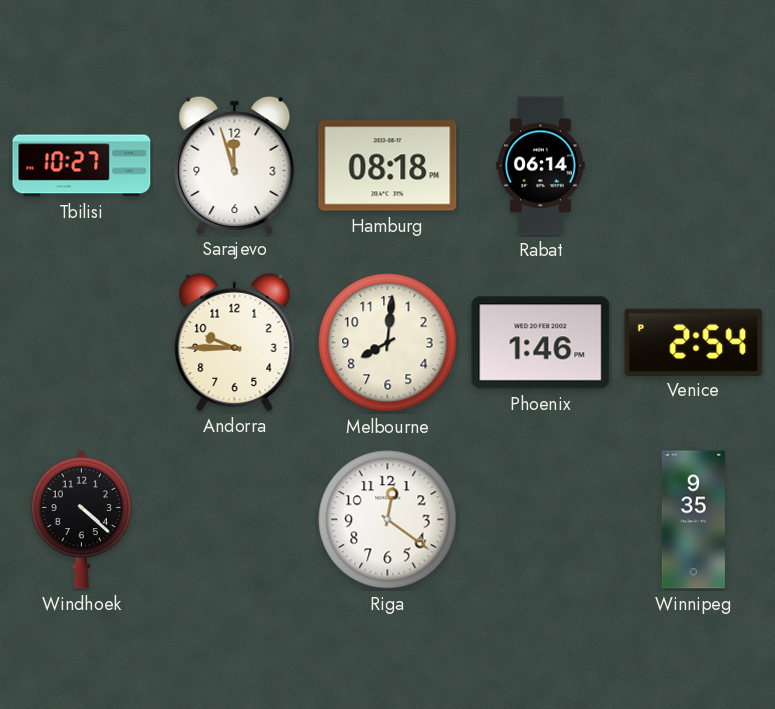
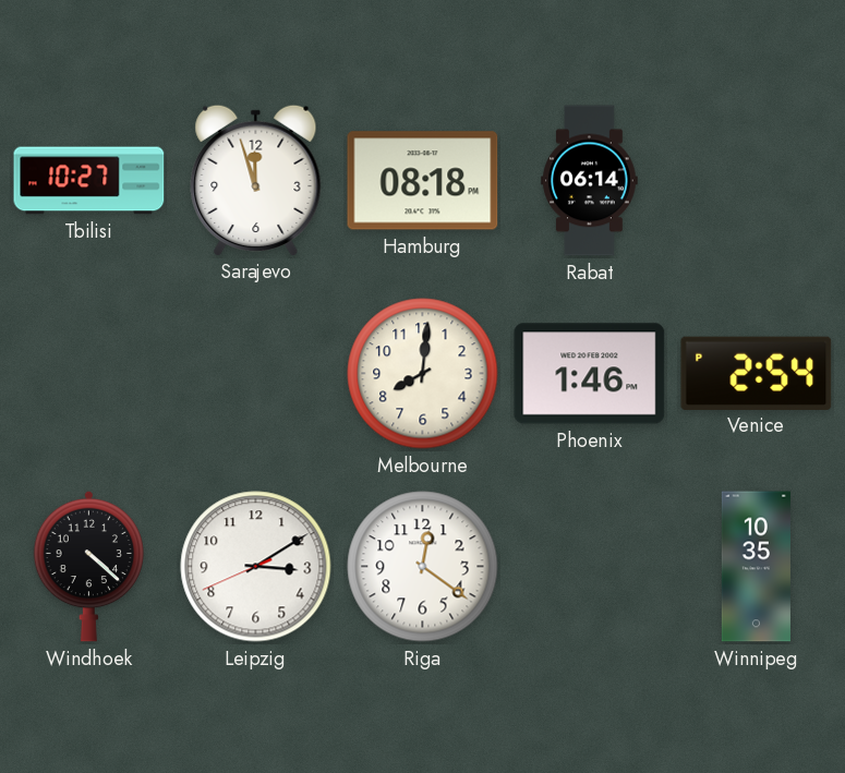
Andorra: 9:45 -> none
Leipzig: none -> 3:09
Winnipeg: 9:35 -> 10:35
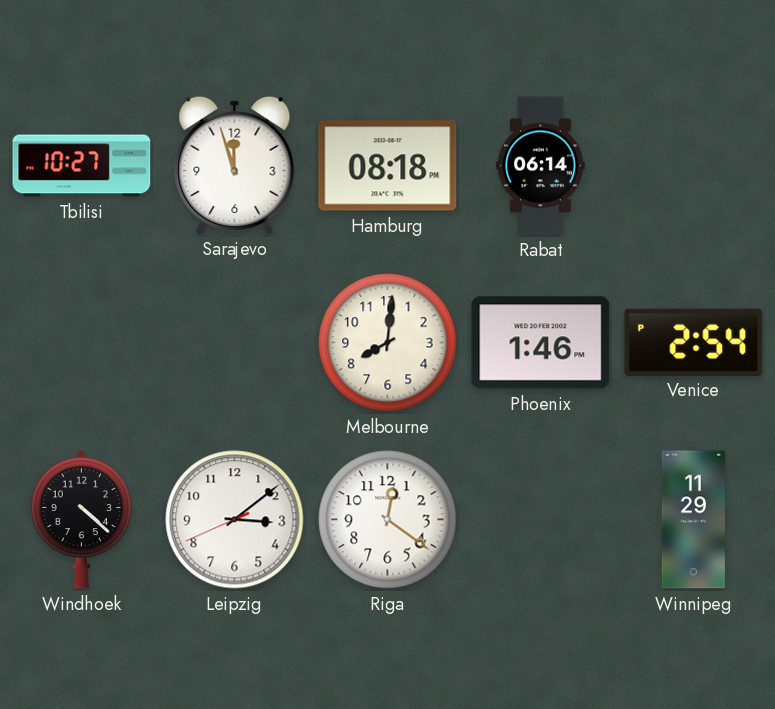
Leipzig: 3:09 -> 3:08
Winnipeg: 10:35 -> 11:29
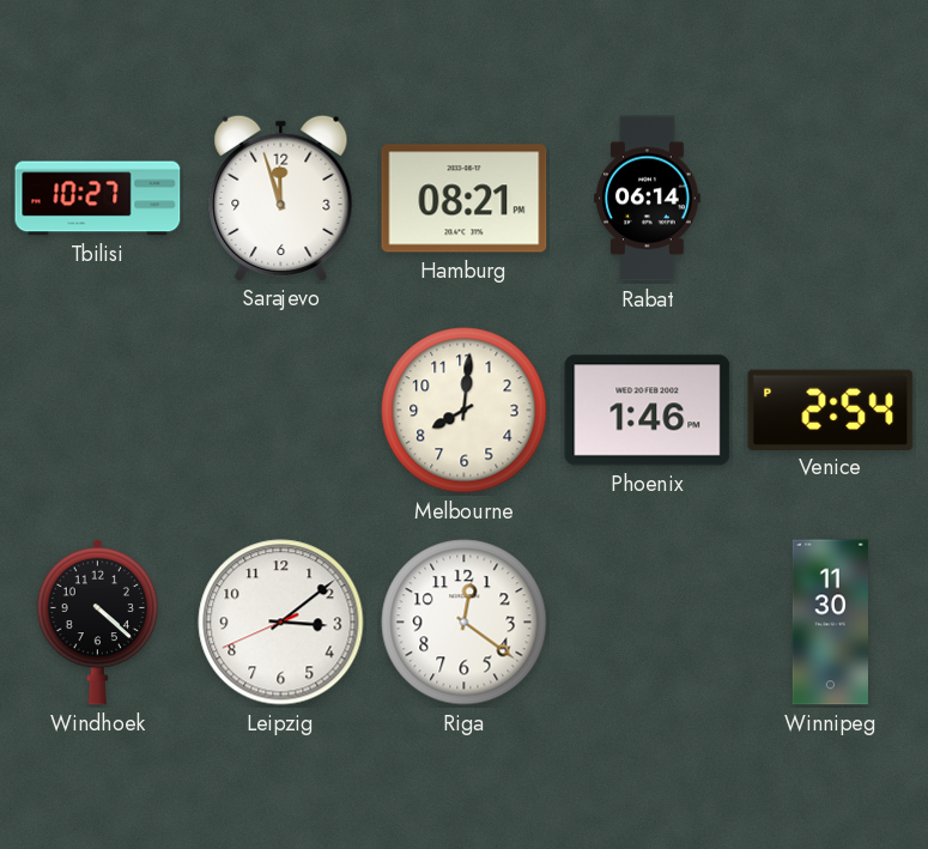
Hamburg: 08:18 -> 08:21
Winnipeg: 11:29 -> 11:30
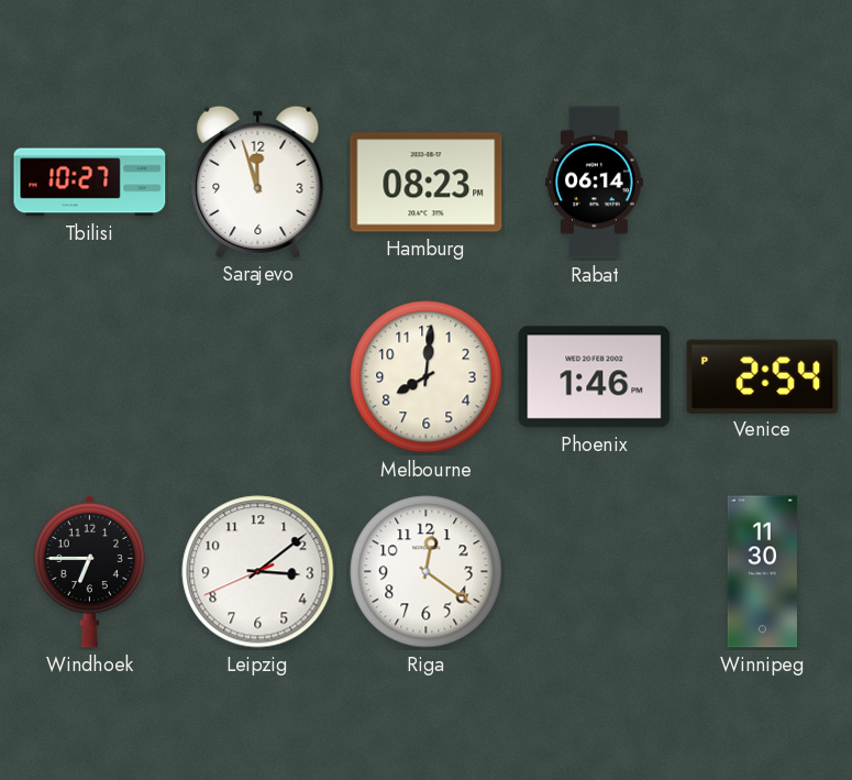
Hamburg: 08:21 -> 08:23
Windhoek: 4:22 -> 6:45
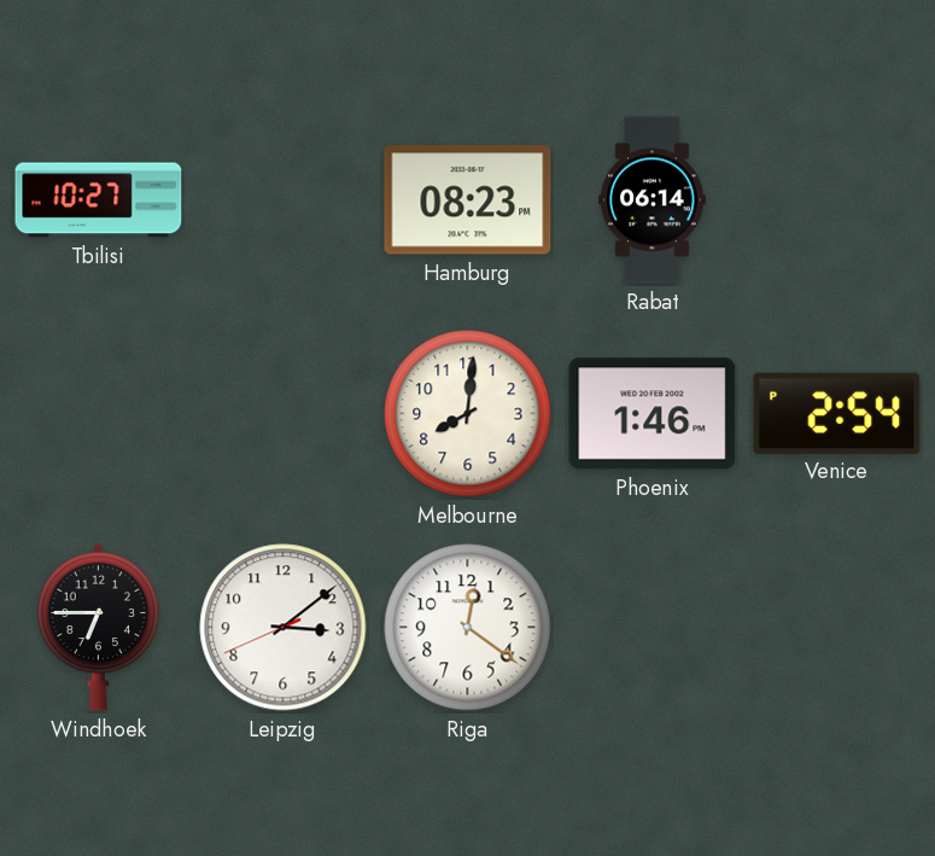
Sarajevo: 11:57 -> none
Winnipeg: 11:30 -> none
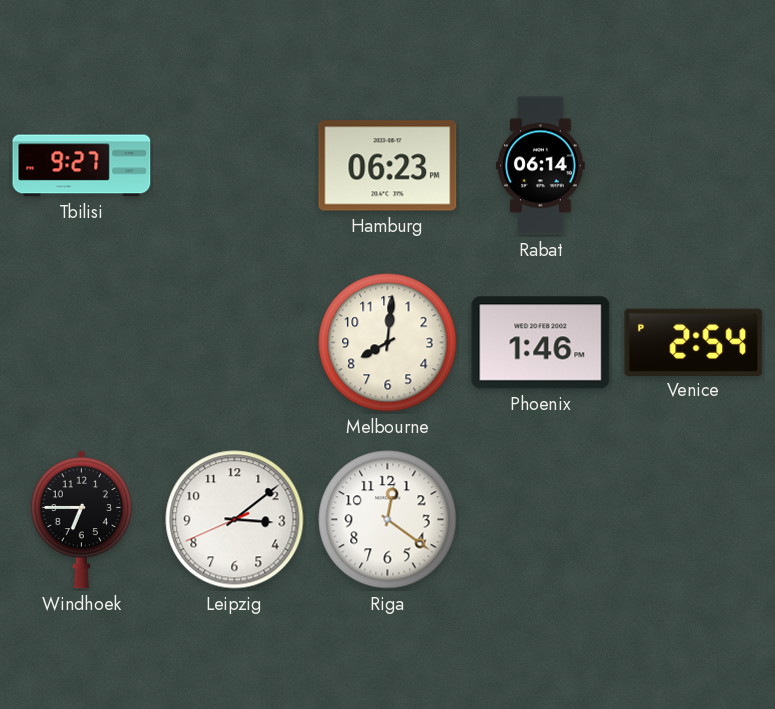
Tbilisi: 10:27 -> 9:27
Hamburg: 08:23 -> 06:23
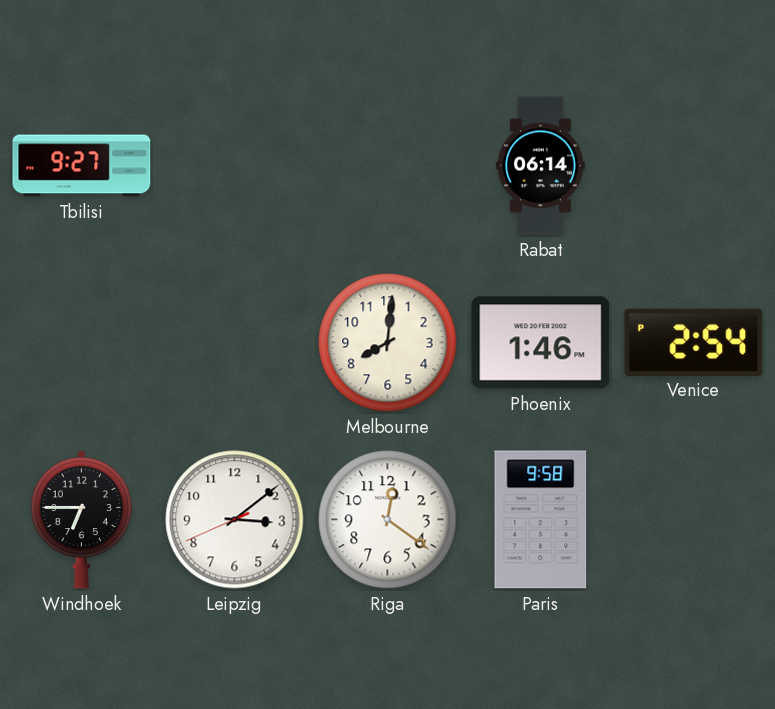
Hamburg: 06:23 -> none
Paris: none -> 9:58
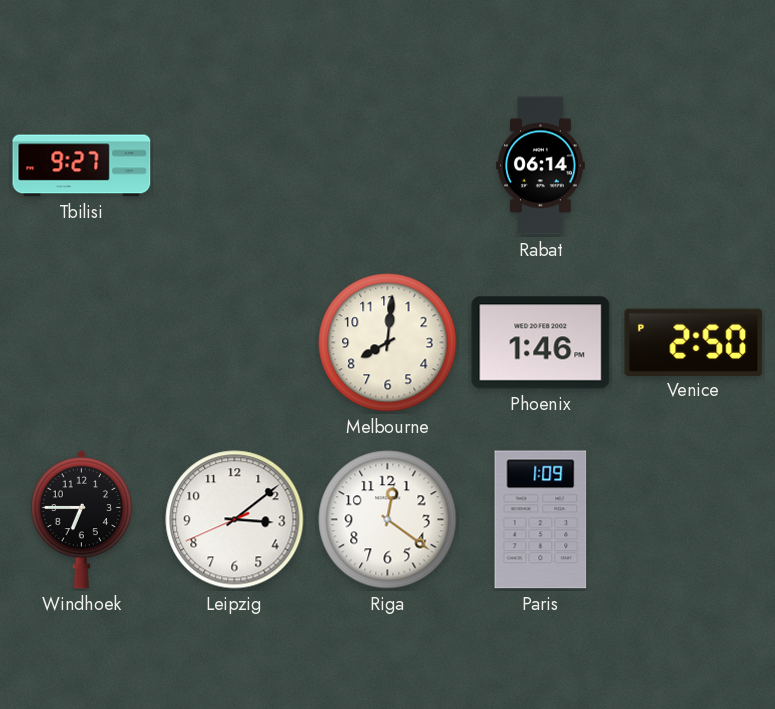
Venice: 2:54 -> 2:50
Paris: 9:58 -> 1:09
